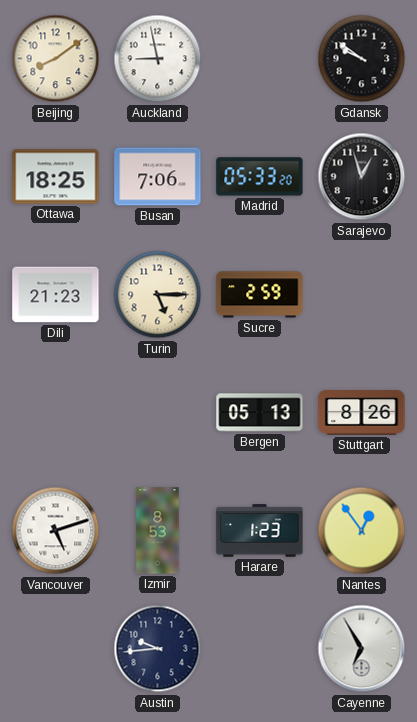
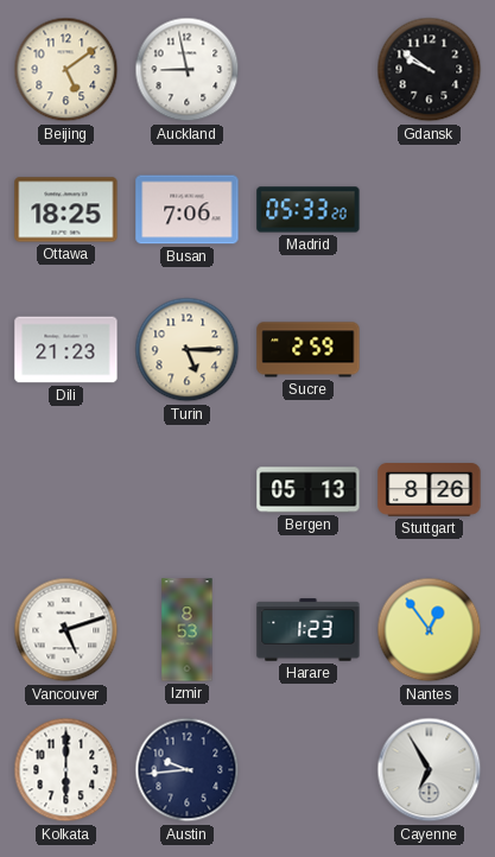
Beijing: 8:09 -> 5:09
Sarajevo: 12:57 -> none
Kolkata: none -> 6:00
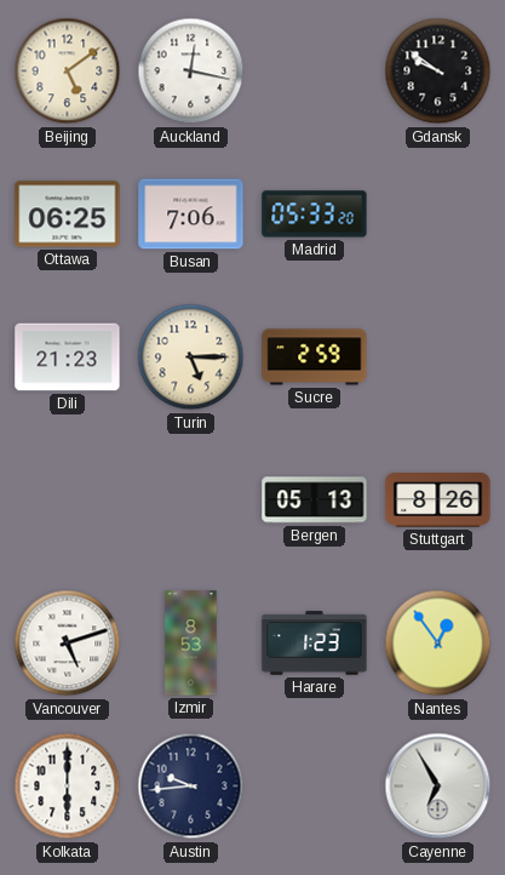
Auckland: 8:58 -> 12:17
Ottawa: 18:25 -> 06:25
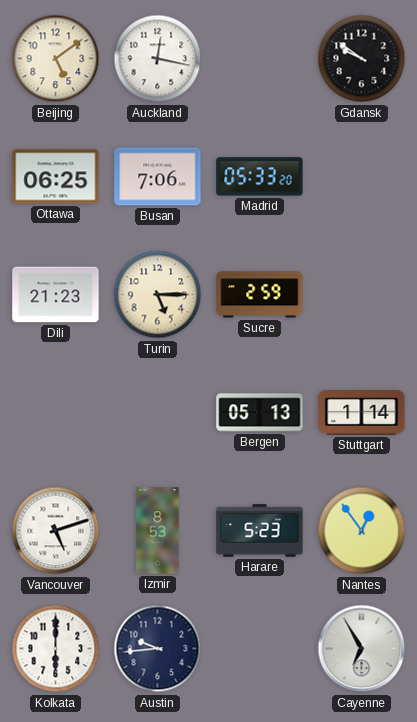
Stuttgart: 8:26 -> 1:14
Harare: 1:23 -> 5:23
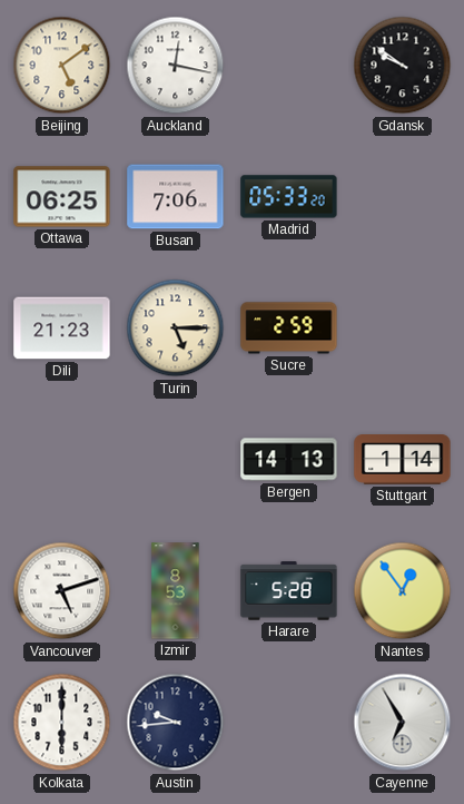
Bergen: 05:13 -> 14:13
Harare: 5:23 -> 5:28
